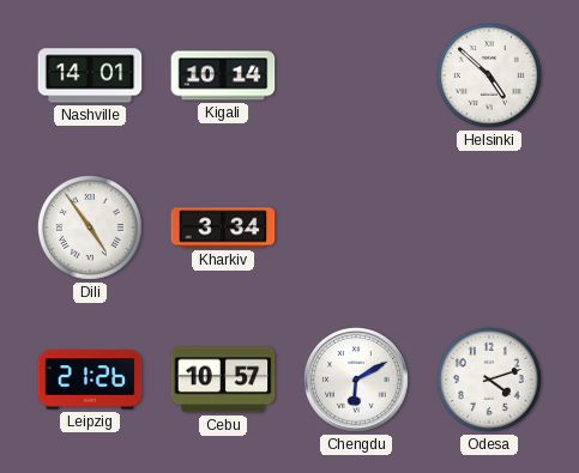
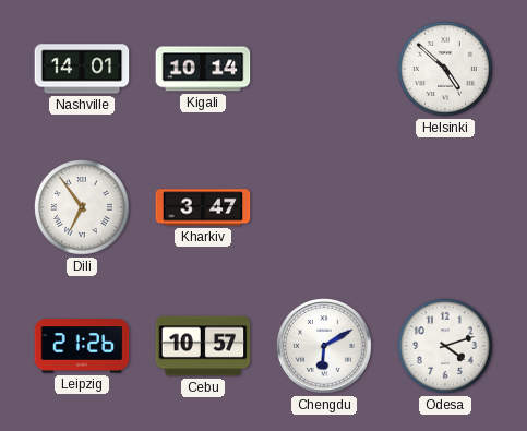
Dili: 4:54 -> 6:54
Kharkiv: 3:34 -> 3:47
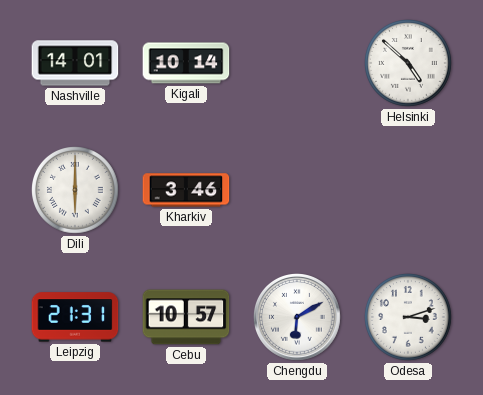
Dili: 6:54 -> 6:00
Kharkiv: 3:47 -> 3:46
Leipzig: 21:26 -> 21:31
Odesa: 4:12 -> 3:12
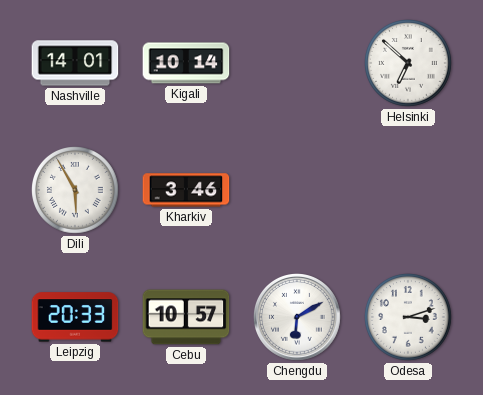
Helsinki: 4:52 -> 6:52
Dili: 6:00 -> 5:55
Leipzig: 21:31 -> 20:33
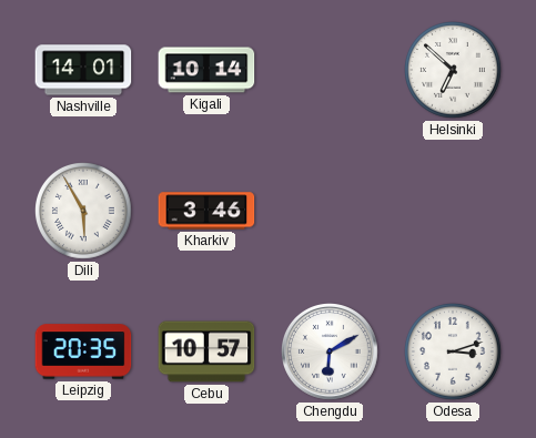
Leipzig: 20:33 -> 20:35
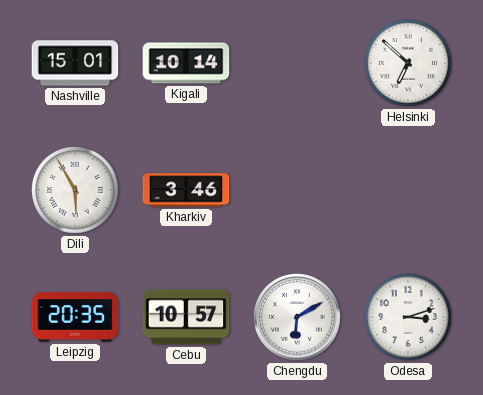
Nashville: 14:01 -> 15:01
